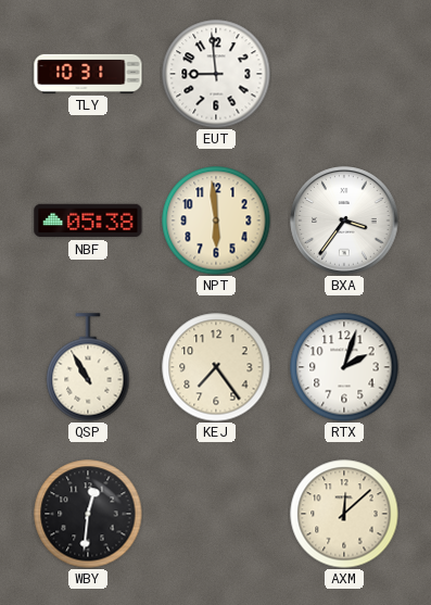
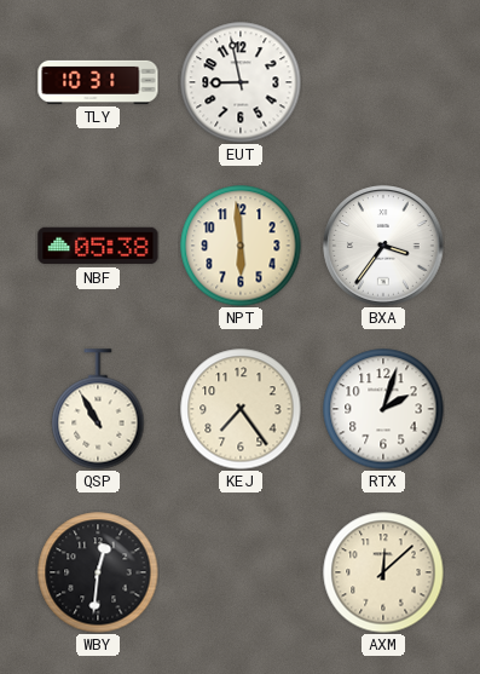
EUT: 8:59 -> 8:58
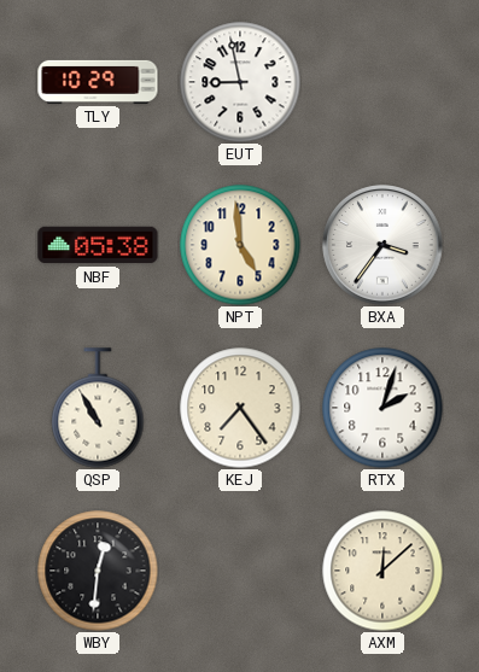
TLY: 10:31 -> 10:29
NPT: 5:59 -> 4:59
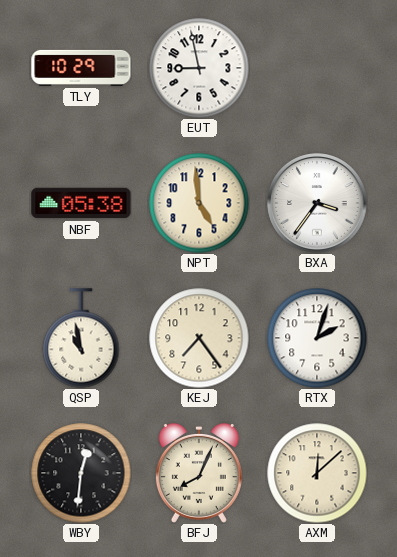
QSP: 10:55 -> 10:58
BFJ: none -> 8:04
